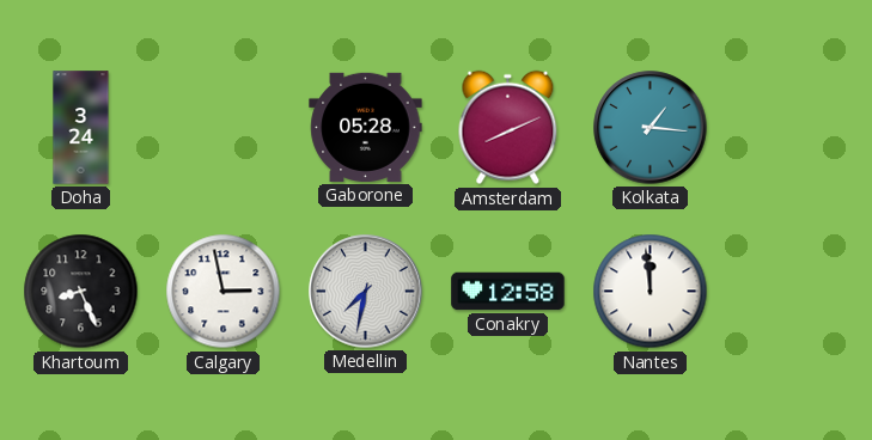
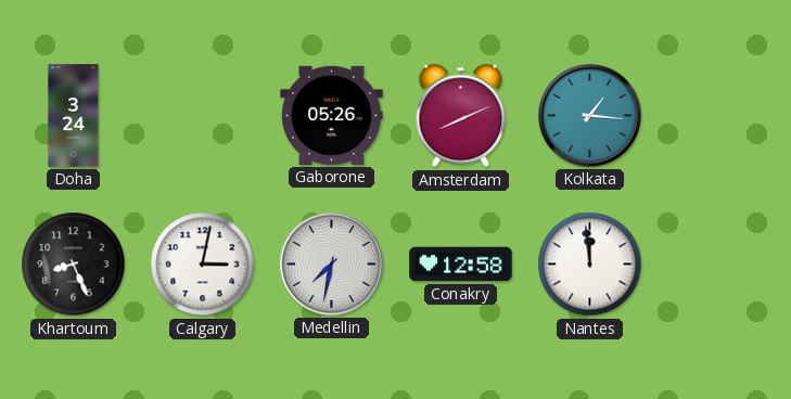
Gaborone: 05:28 -> 05:26
Calgary: 2:58 -> 3:02
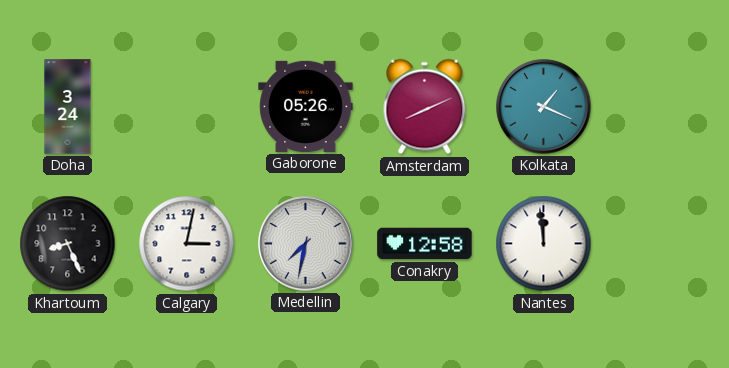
Kolkata: 1:16 -> 1:19
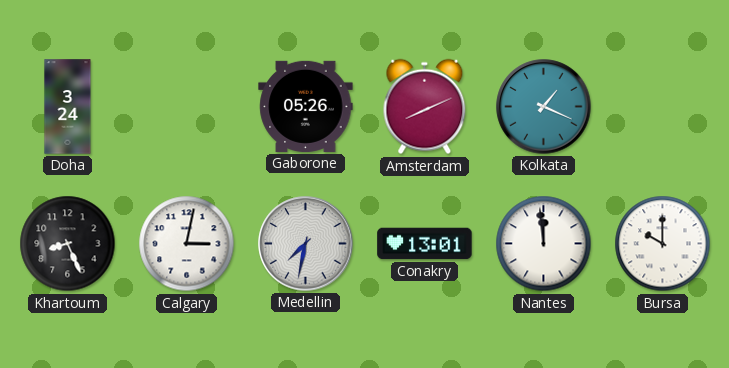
Conakry: 12:58 -> 13:01
Bursa: none -> 10:00
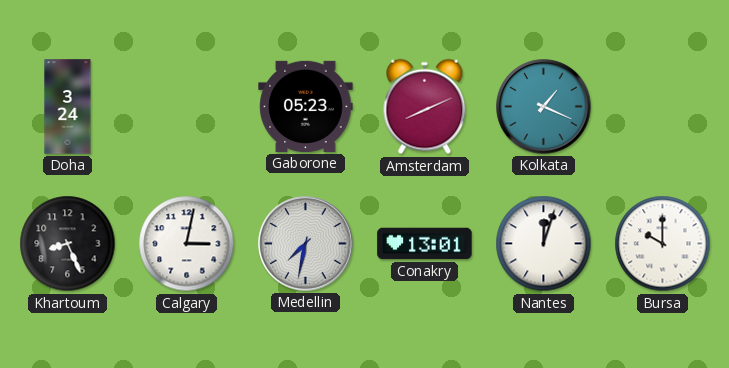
Gaborone: 05:26 -> 05:23
Nantes: 11:59 -> 12:03
